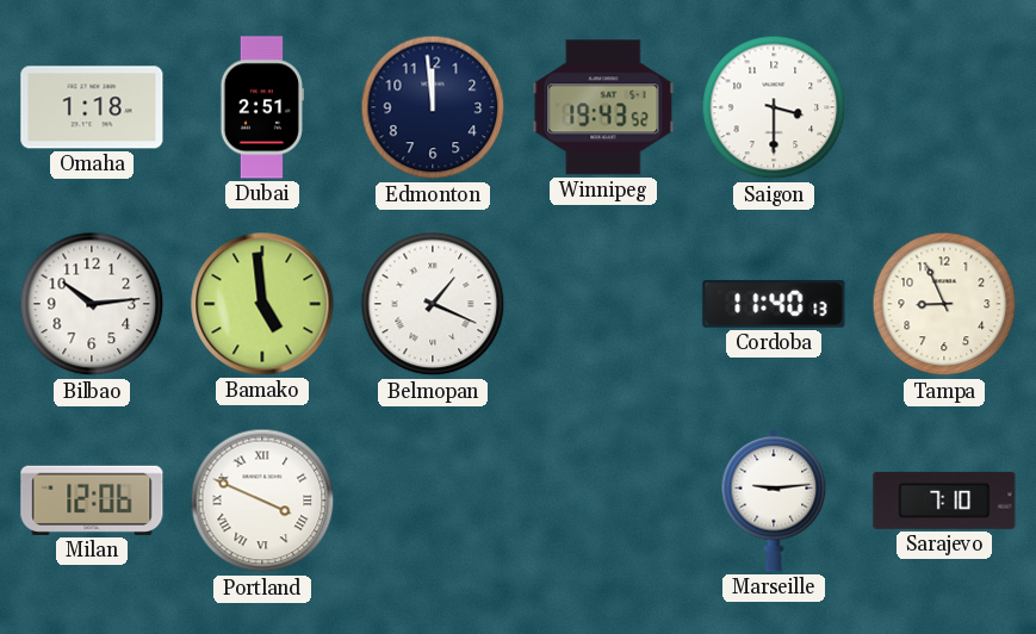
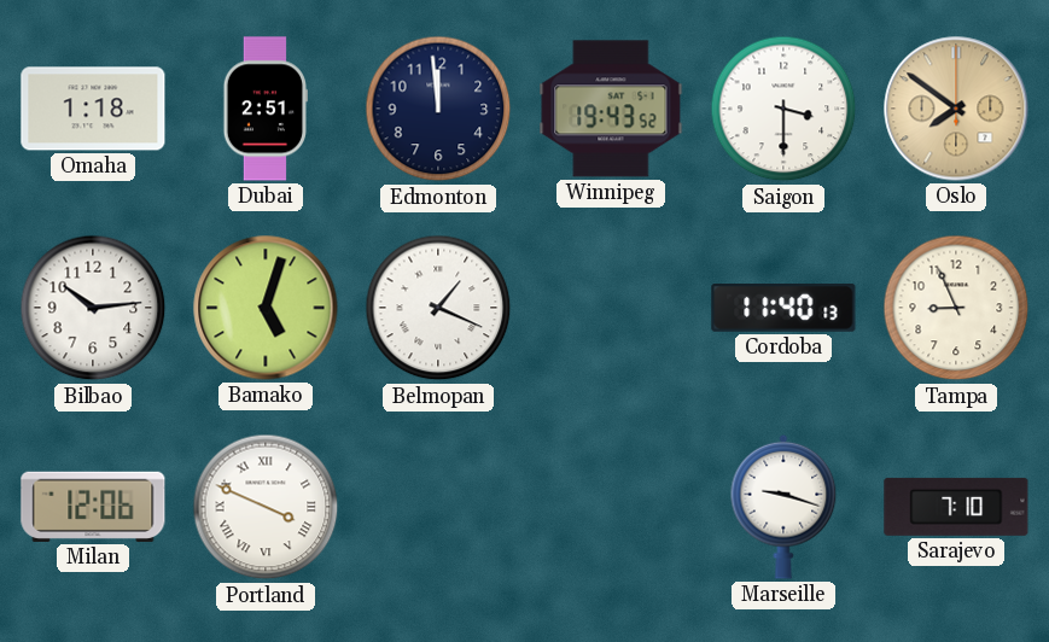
Oslo: none -> 7:51
Bamako: 4:59 -> 5:03
Marseille: 9:14 -> 9:18
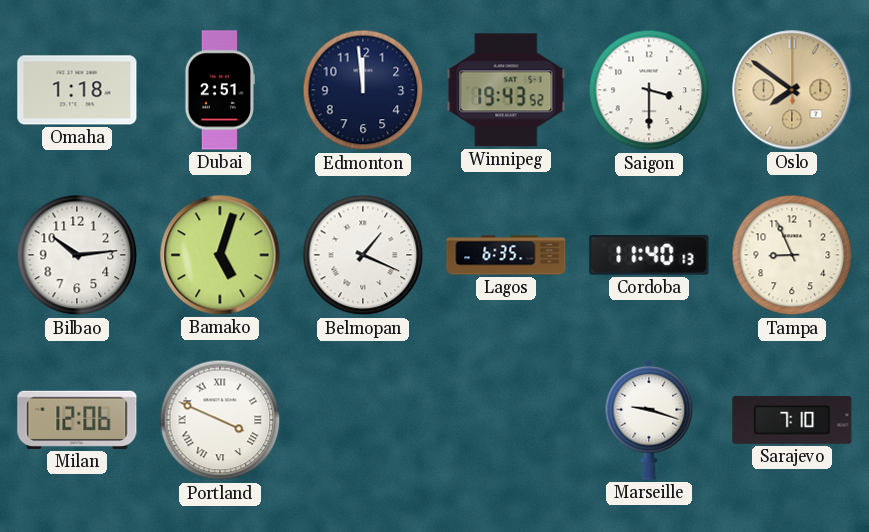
Lagos: none -> 6:35
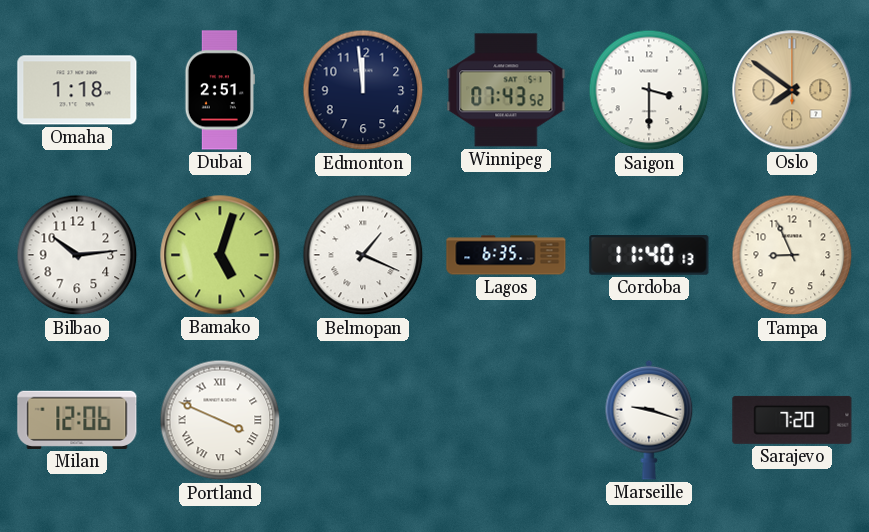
Winnipeg: 19:43 -> 07:43
Sarajevo: 7:10 -> 7:20
